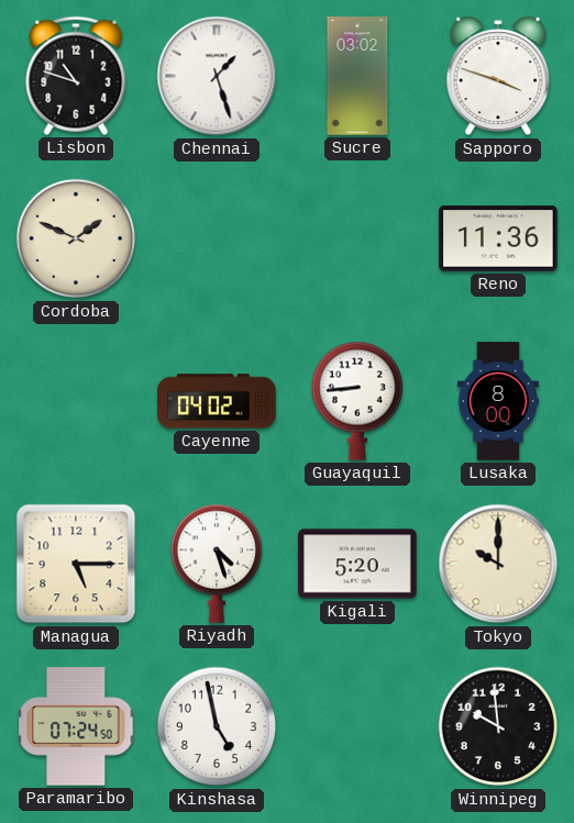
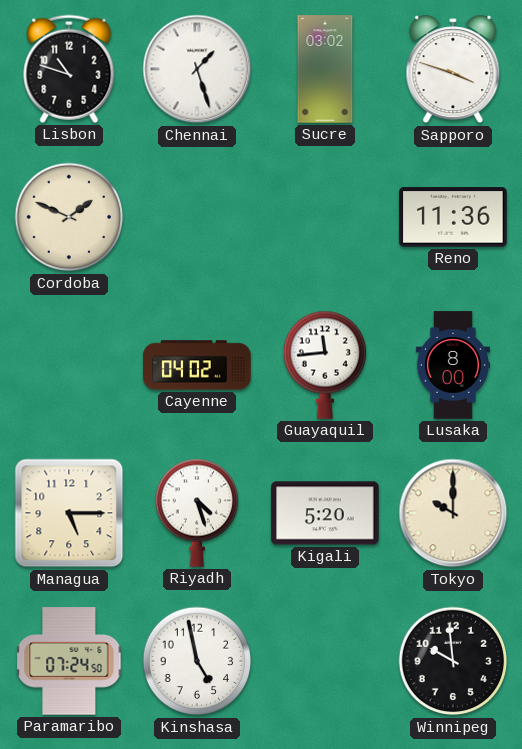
Guayaquil: 8:44 -> 11:44
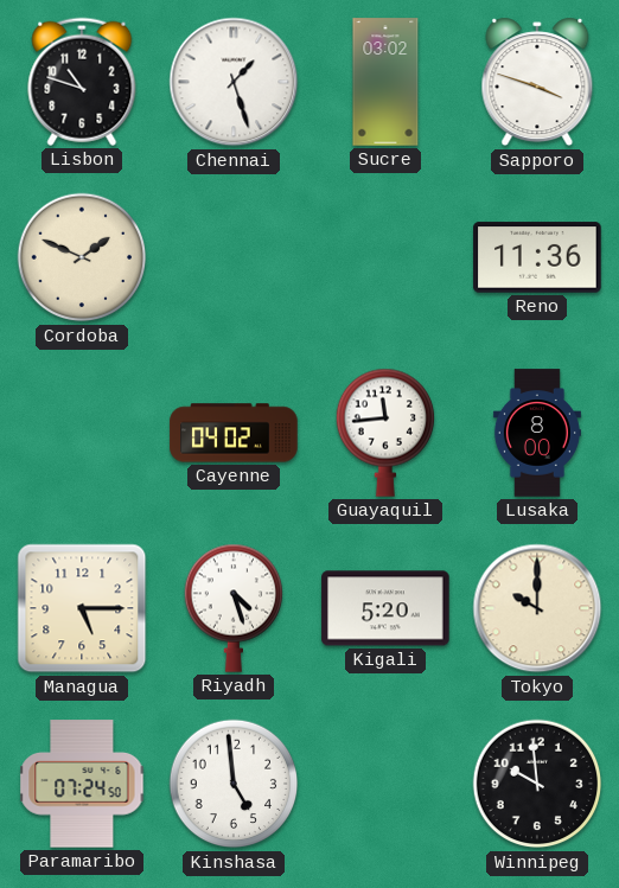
Kinshasa: 4:58 -> 4:59
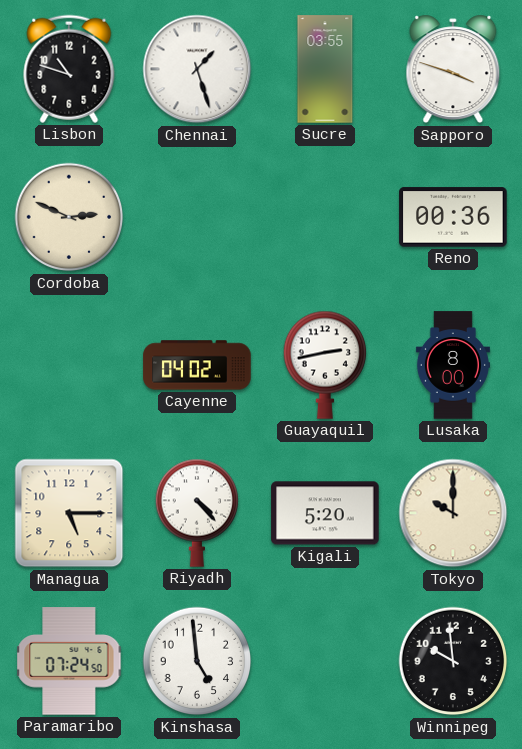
Sucre: 03:02 -> 03:55
Cordoba: 1:49 -> 2:49
Reno: 11:36 -> 00:36
Guayaquil: 11:44 -> 2:43
Riyadh: 4:27 -> 4:23
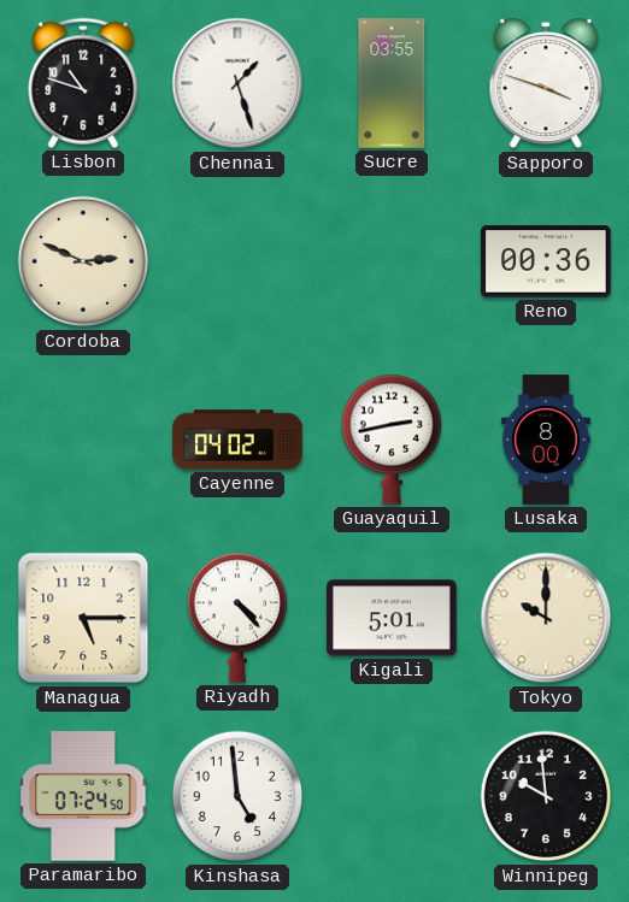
Kigali: 5:20 -> 5:01
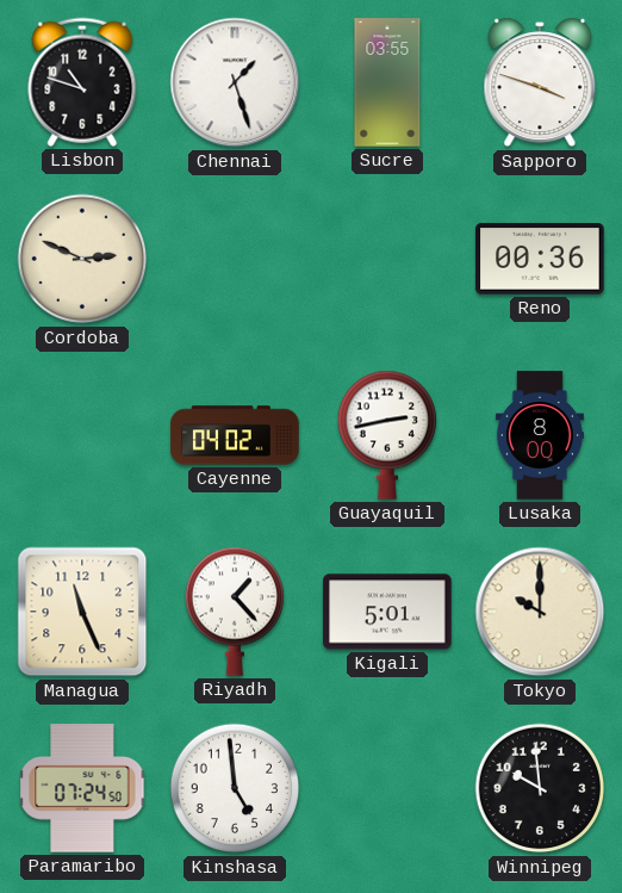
Managua: 5:15 -> 11:26
Riyadh: 4:23 -> 1:23
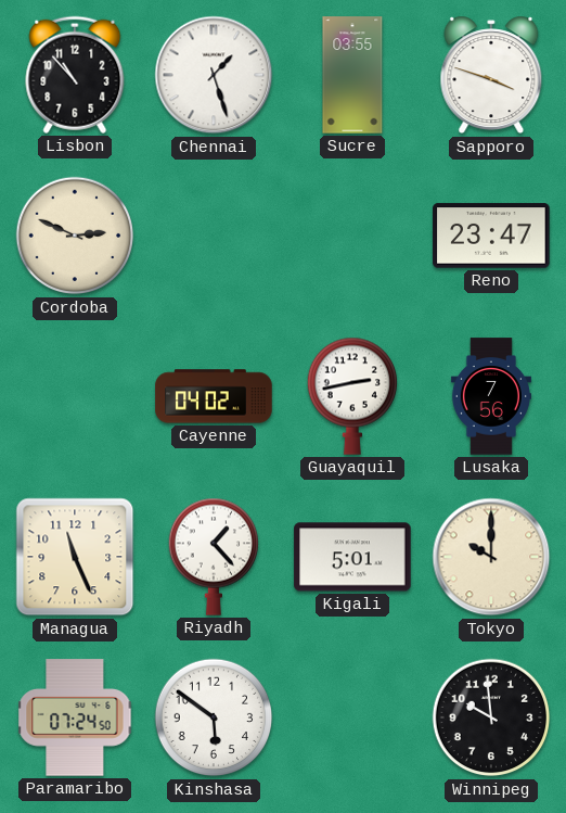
Lisbon: 10:48 -> 10:53
Reno: 00:36 -> 23:47
Lusaka: 8:00 -> 7:56
Kinshasa: 4:59 -> 5:51
